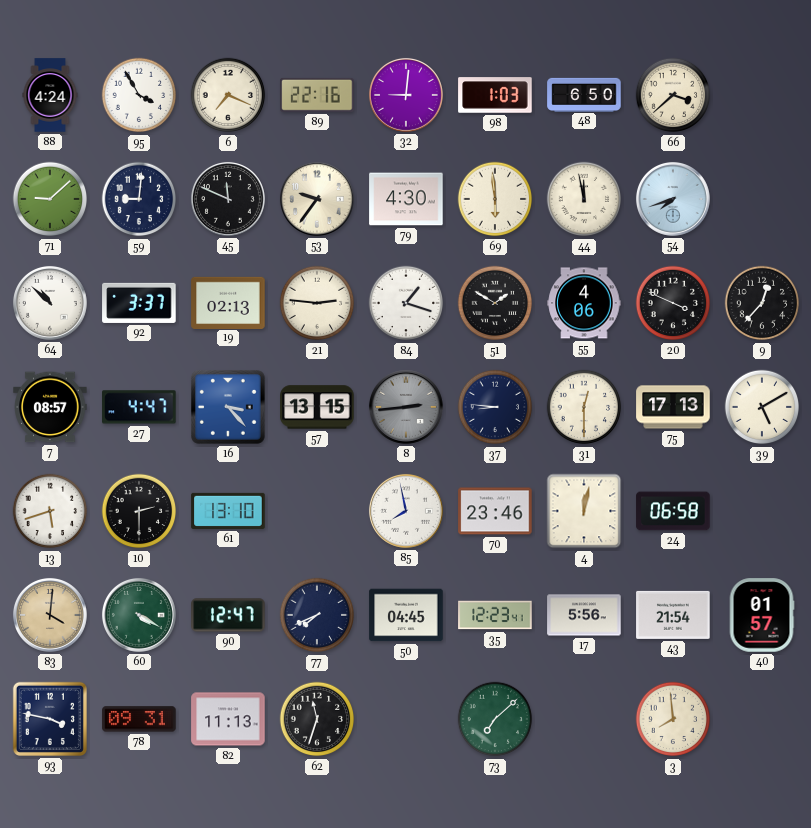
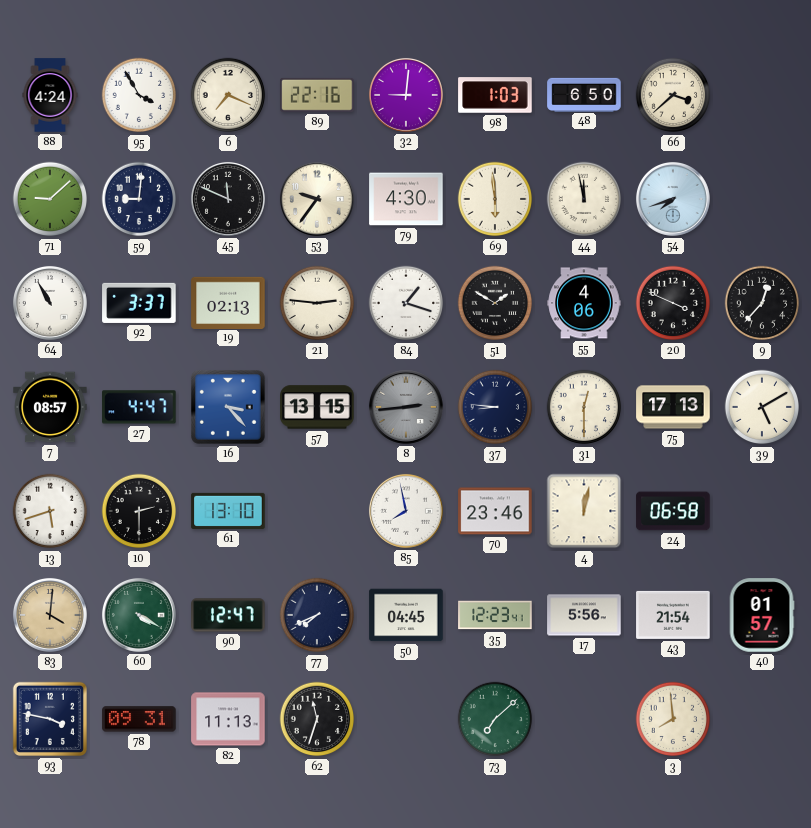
64: 10:52 -> 10:55
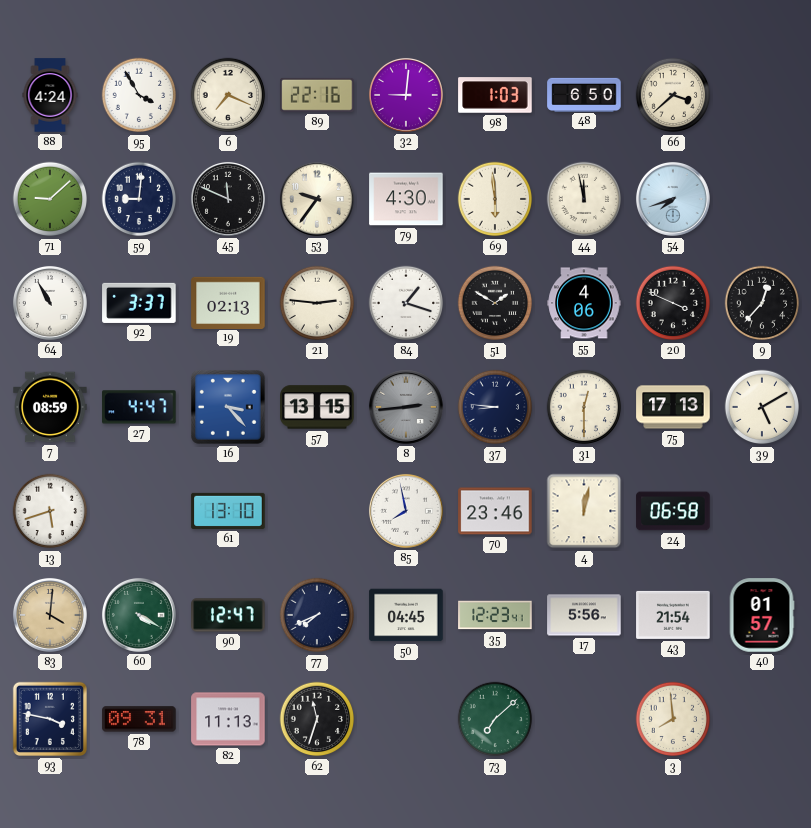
7: 08:57 -> 08:59
10: 2:30 -> none
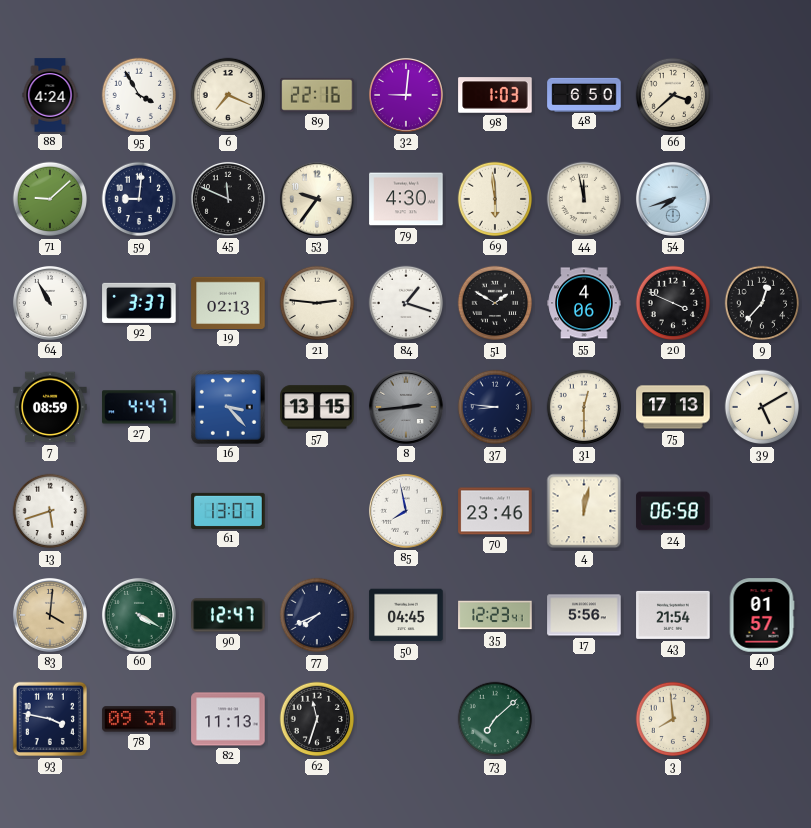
61: 13:10 -> 13:07
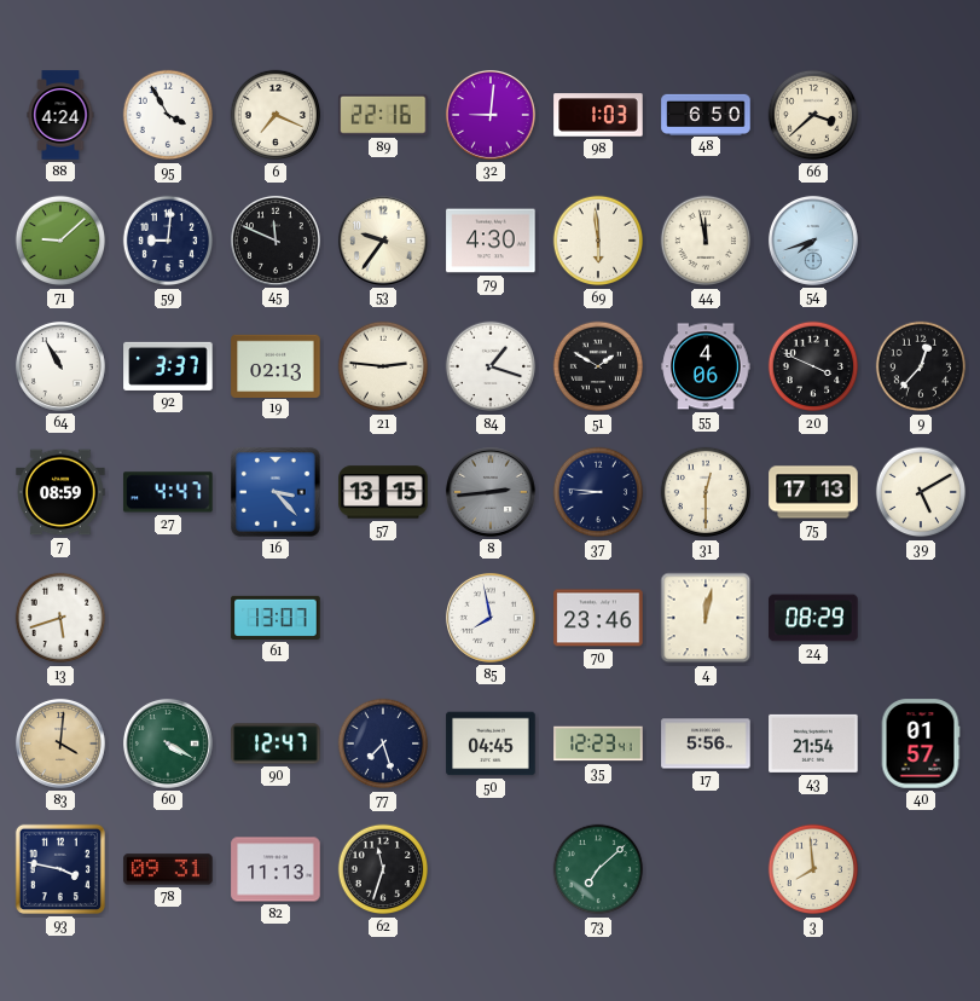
24: 06:58 -> 08:29
77: 7:41 -> 7:27
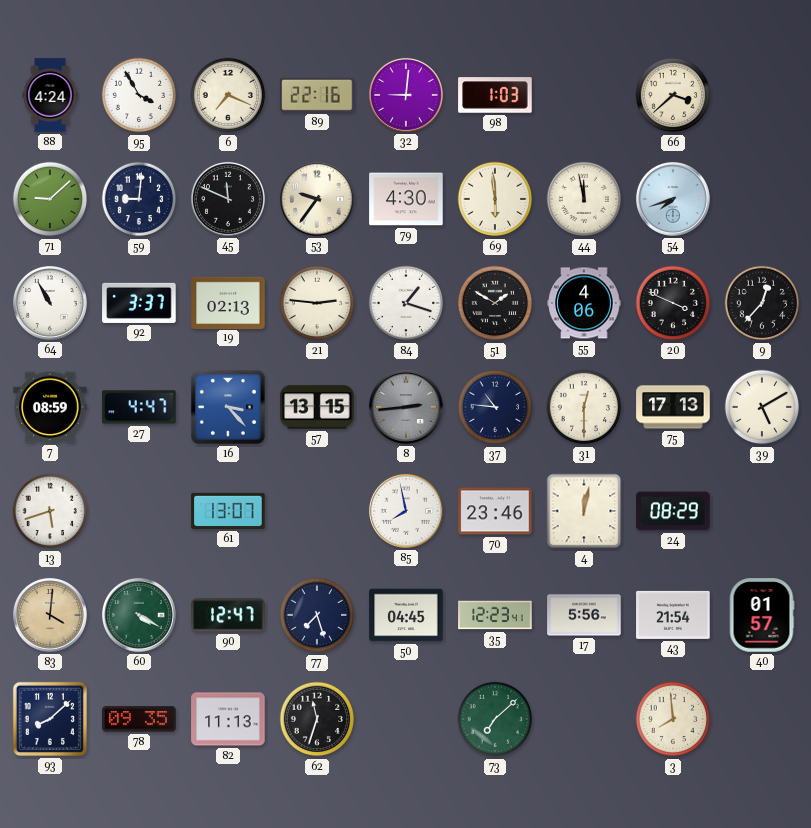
48: 6:50 -> none
37: 8:46 -> 10:46
93: 3:47 -> 8:08
78: 09:31 -> 09:35
